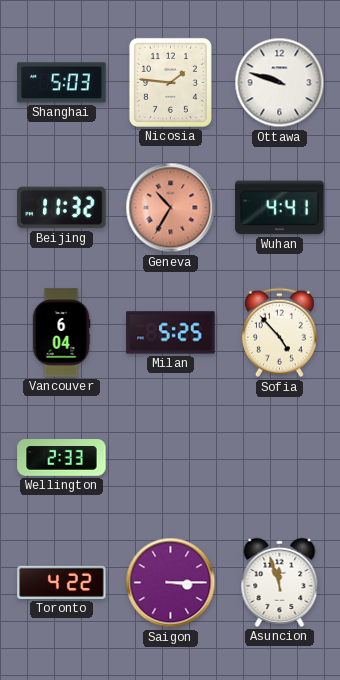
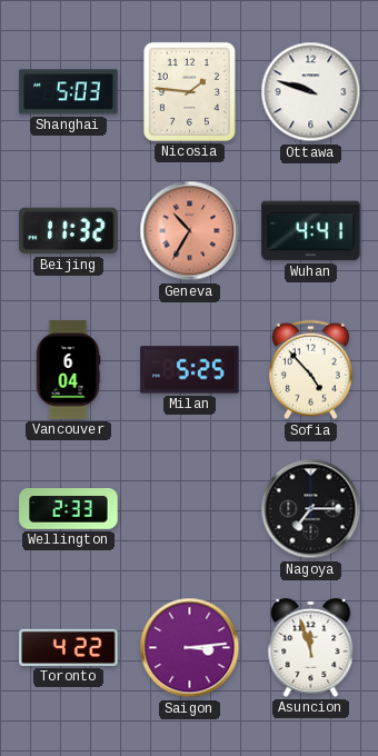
Nagoya: none -> 7:15
Saigon: 3:15 -> 3:14
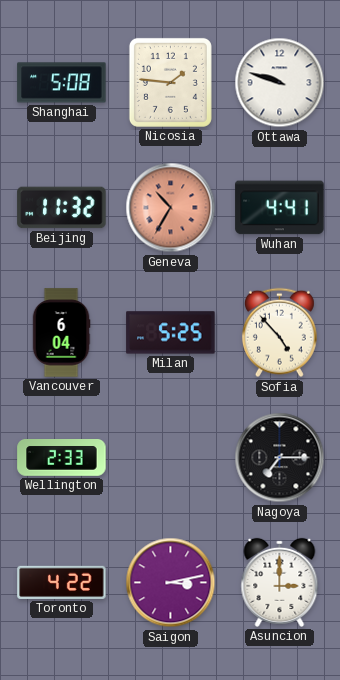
Shanghai: 5:03 -> 5:08
Saigon: 3:14 -> 3:13
Asuncion: 11:57 -> 3:00
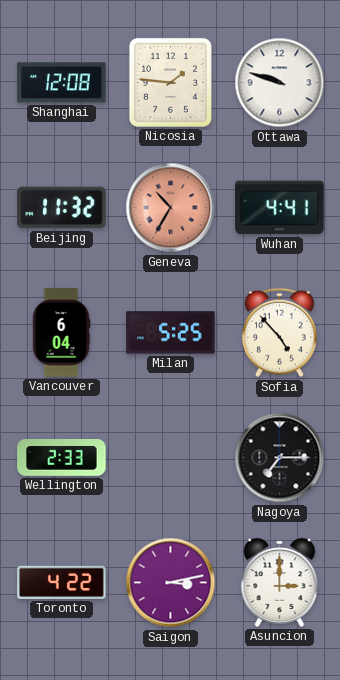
Shanghai: 5:08 -> 12:08
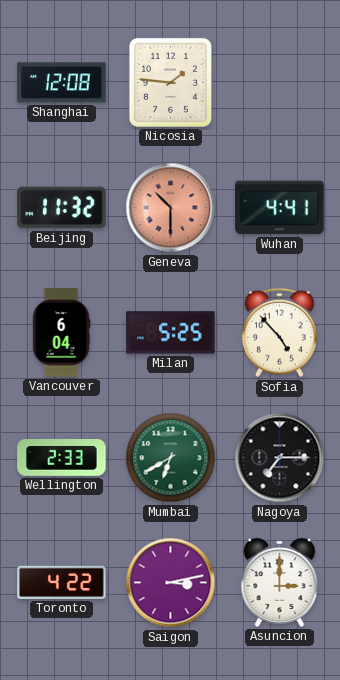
Ottawa: 9:48 -> none
Geneva: 10:35 -> 10:30
Mumbai: none -> 6:40
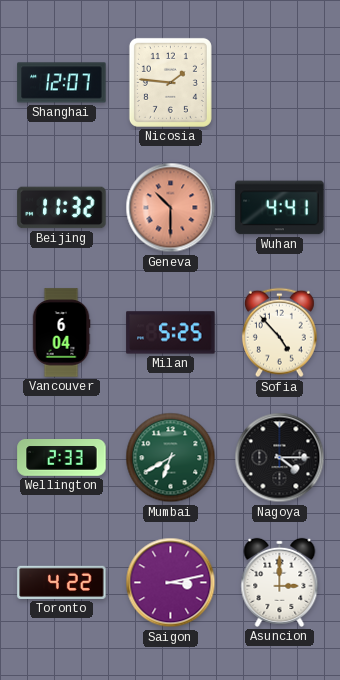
Shanghai: 12:08 -> 12:07
Nagoya: 7:15 -> 4:15
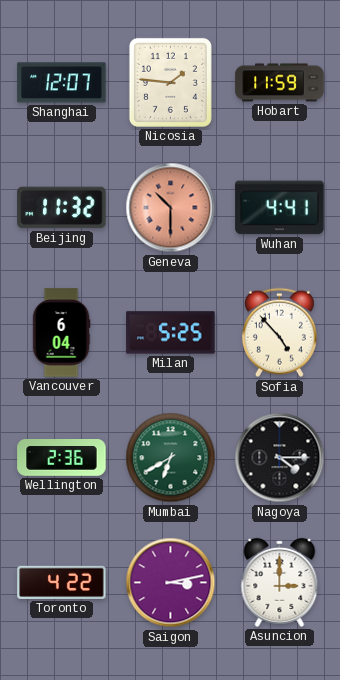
Hobart: none -> 11:59
Wellington: 2:33 -> 2:36
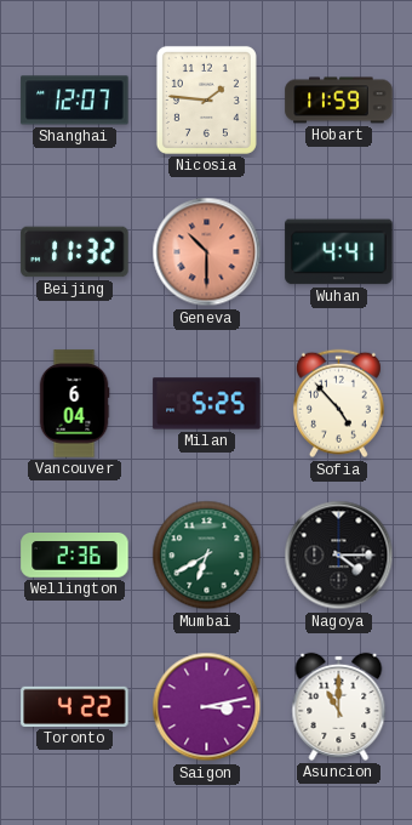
Asuncion: 3:00 -> 11:00
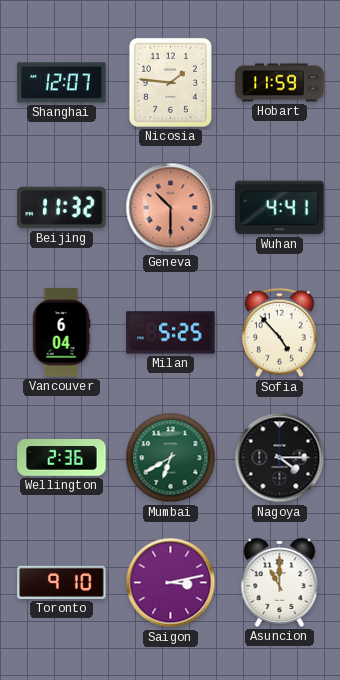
Toronto: 4:22 -> 9:10
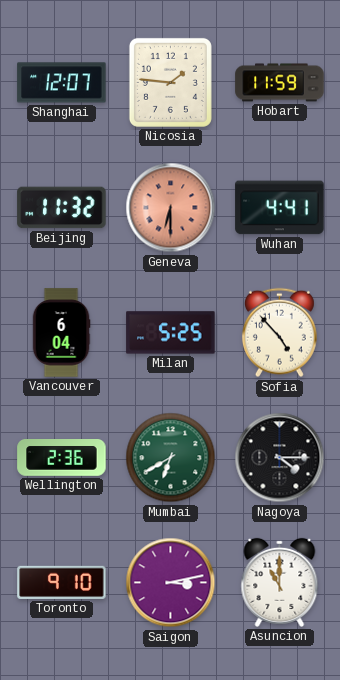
Geneva: 10:30 -> 6:30
